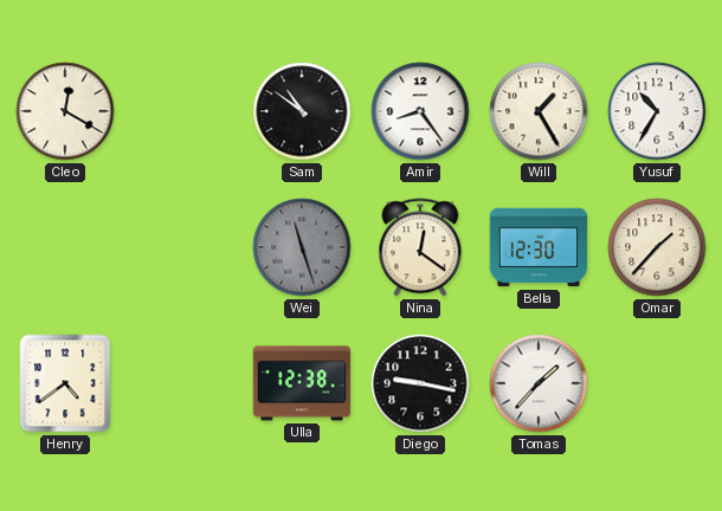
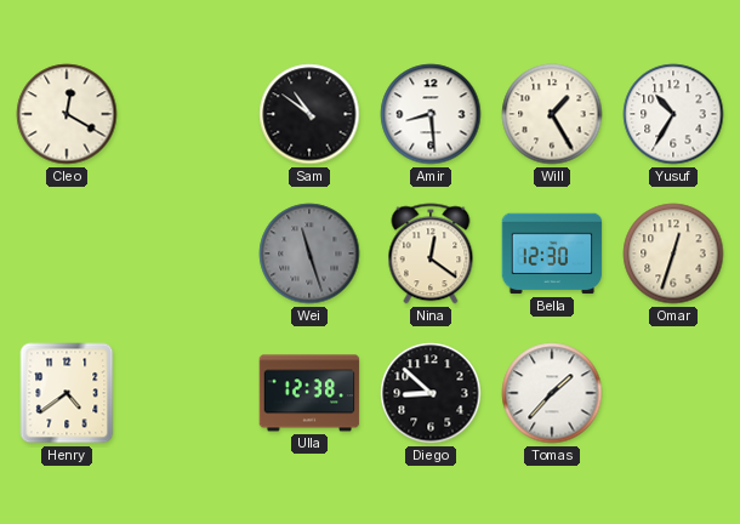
Amir: 8:24 -> 8:29
Omar: 1:37 -> 12:33
Diego: 9:17 -> 8:52
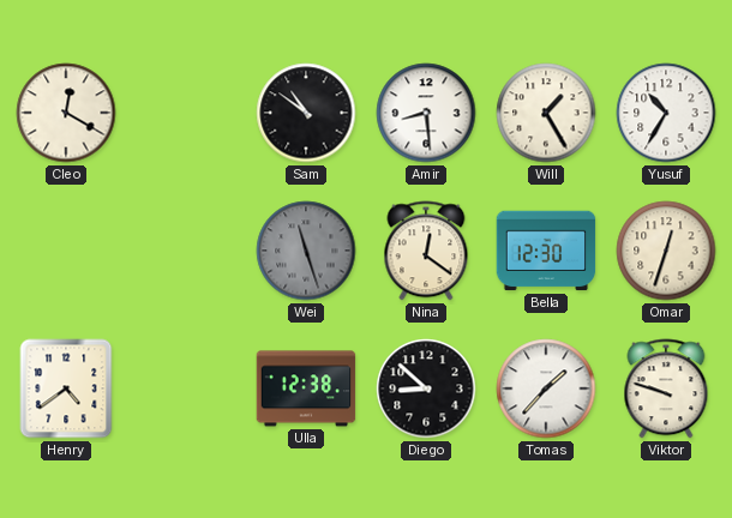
Viktor: none -> 9:48
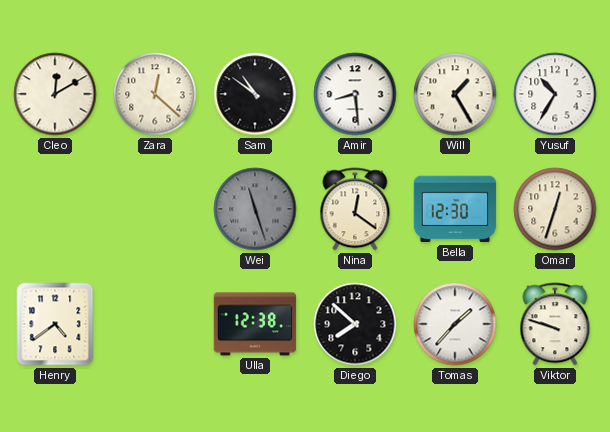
Cleo: 12:20 -> 12:10
Zara: none -> 12:22
Diego: 8:52 -> 7:52
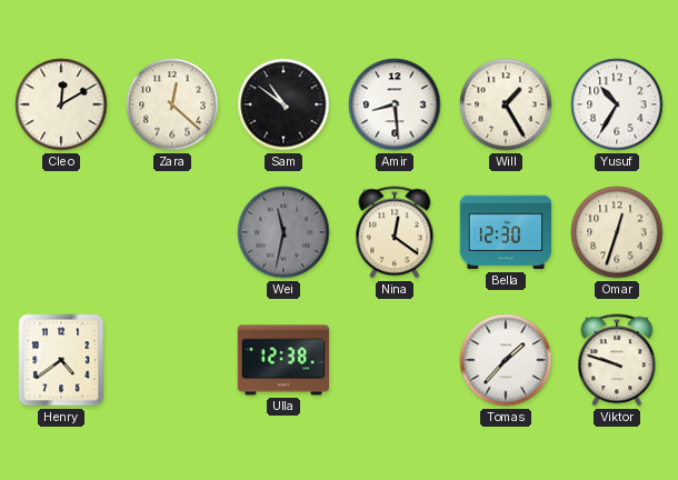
Wei: 11:27 -> 11:32
Diego: 7:52 -> none
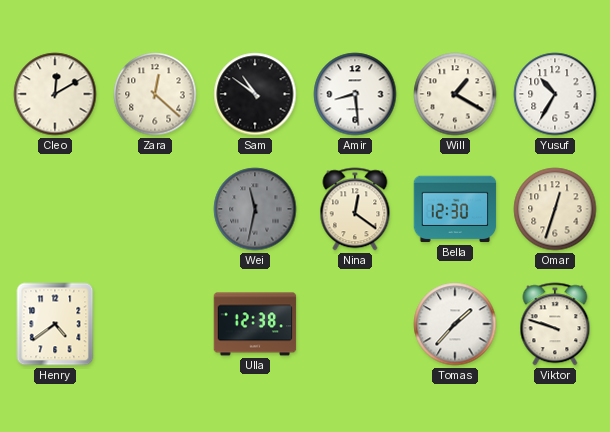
Will: 1:25 -> 1:20
